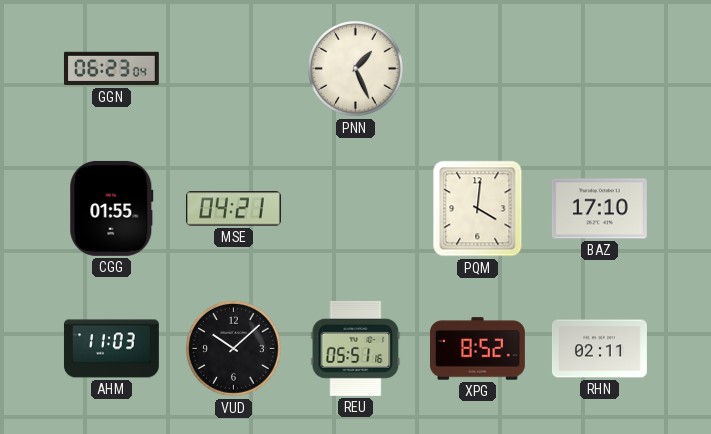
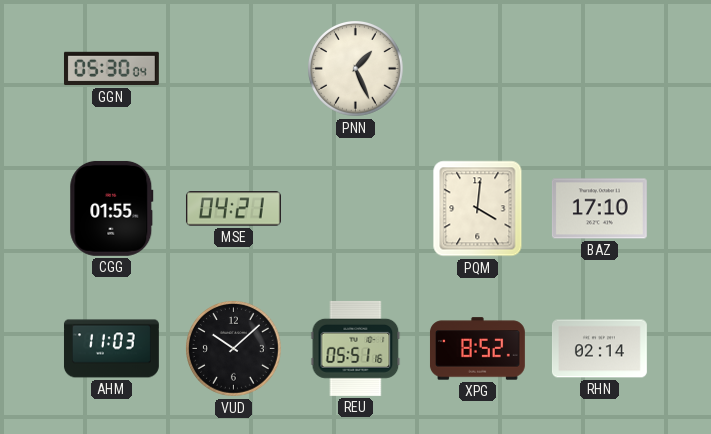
GGN: 06:23 -> 05:30
RHN: 02:11 -> 02:14
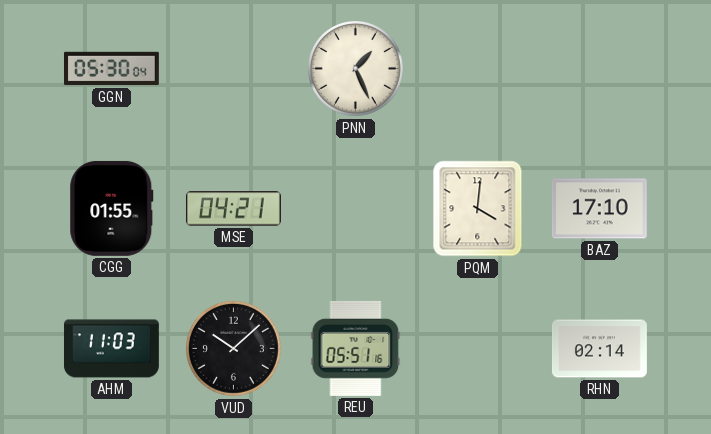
XPG: 8:52 -> none
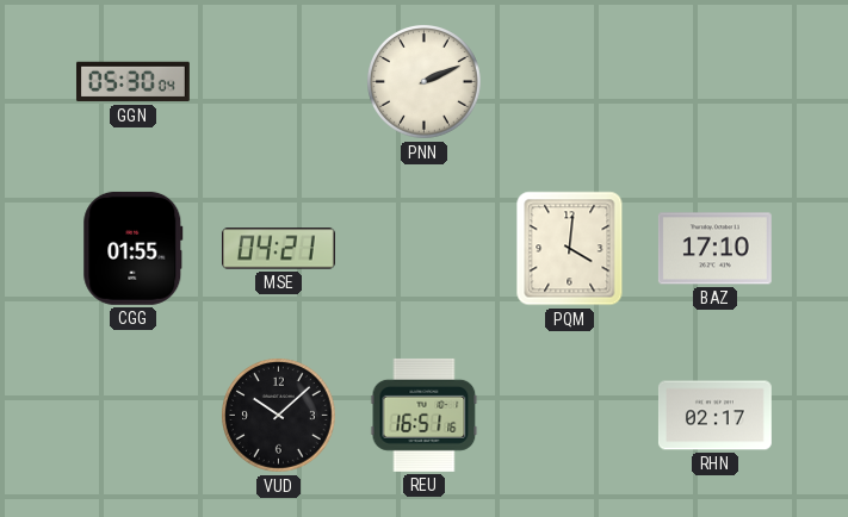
PNN: 1:26 -> 2:11
AHM: 11:03 -> none
REU: 05:51 -> 16:51
RHN: 02:14 -> 02:17
